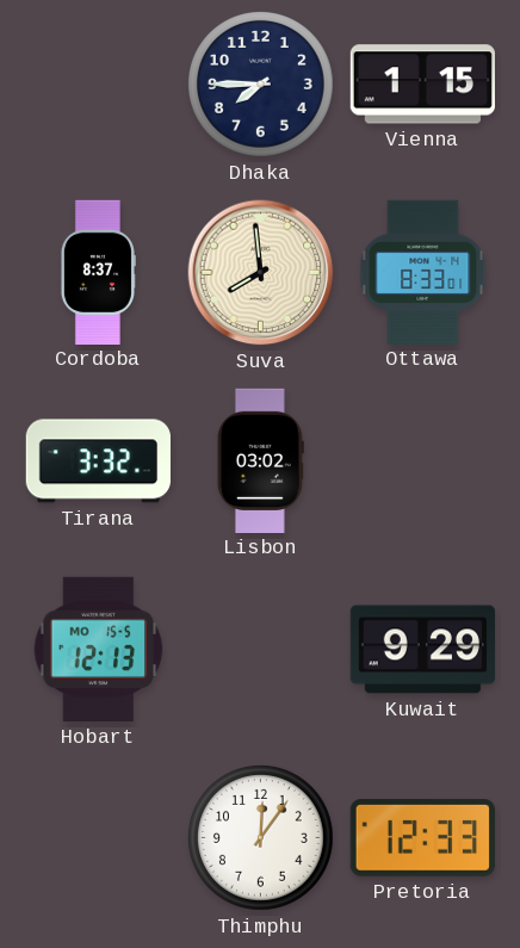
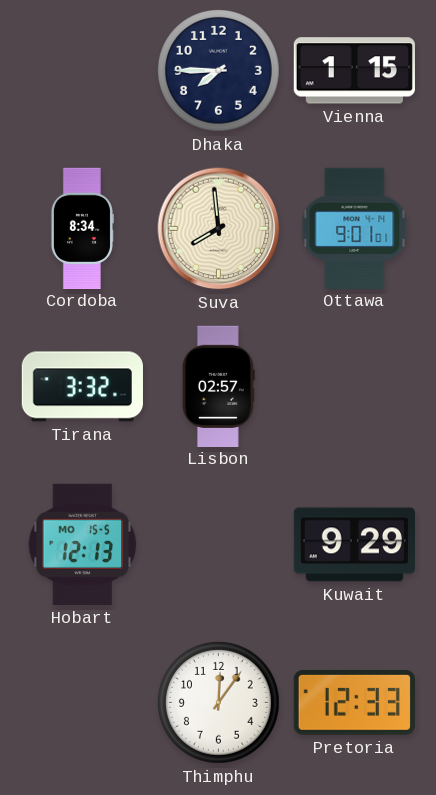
Cordoba: 8:37 -> 8:34
Ottawa: 8:33 -> 9:01
Lisbon: 03:02 -> 02:57
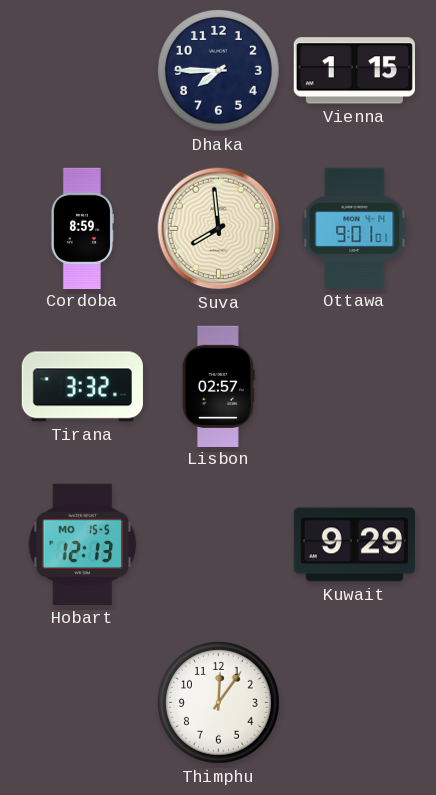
Cordoba: 8:34 -> 8:59
Pretoria: 12:33 -> none
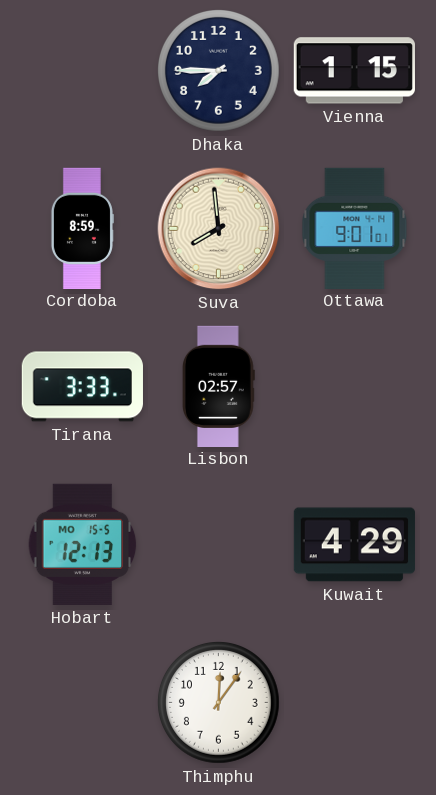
Tirana: 3:32 -> 3:33
Kuwait: 9:29 -> 4:29
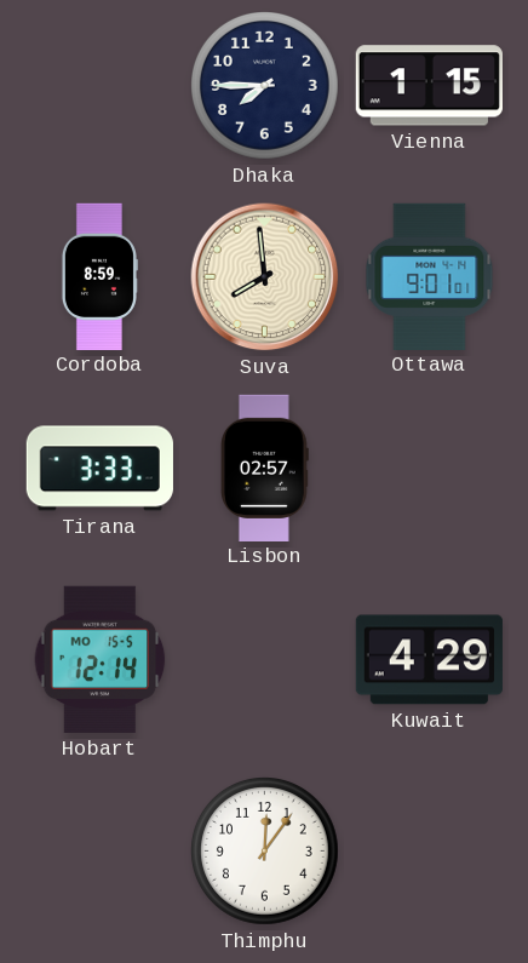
Hobart: 12:13 -> 12:14
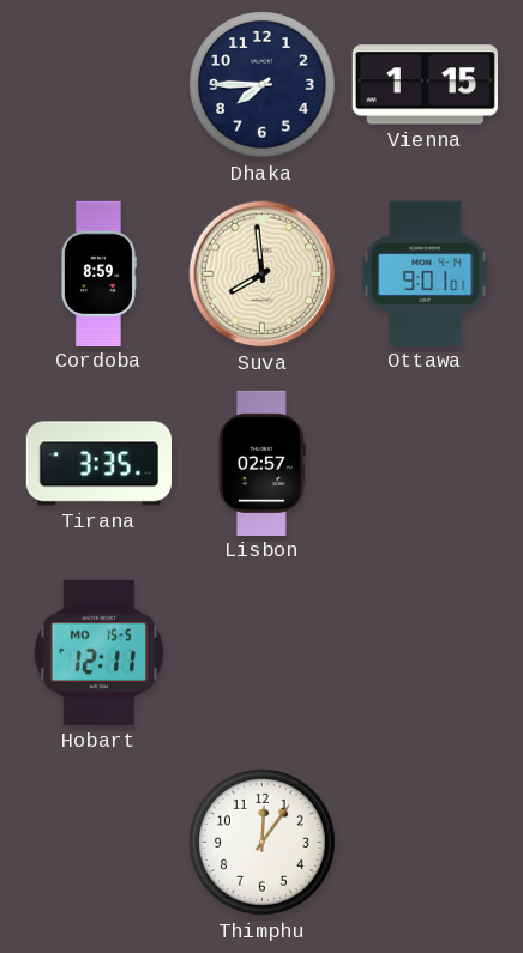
Tirana: 3:33 -> 3:35
Hobart: 12:14 -> 12:11
Kuwait: 4:29 -> none
